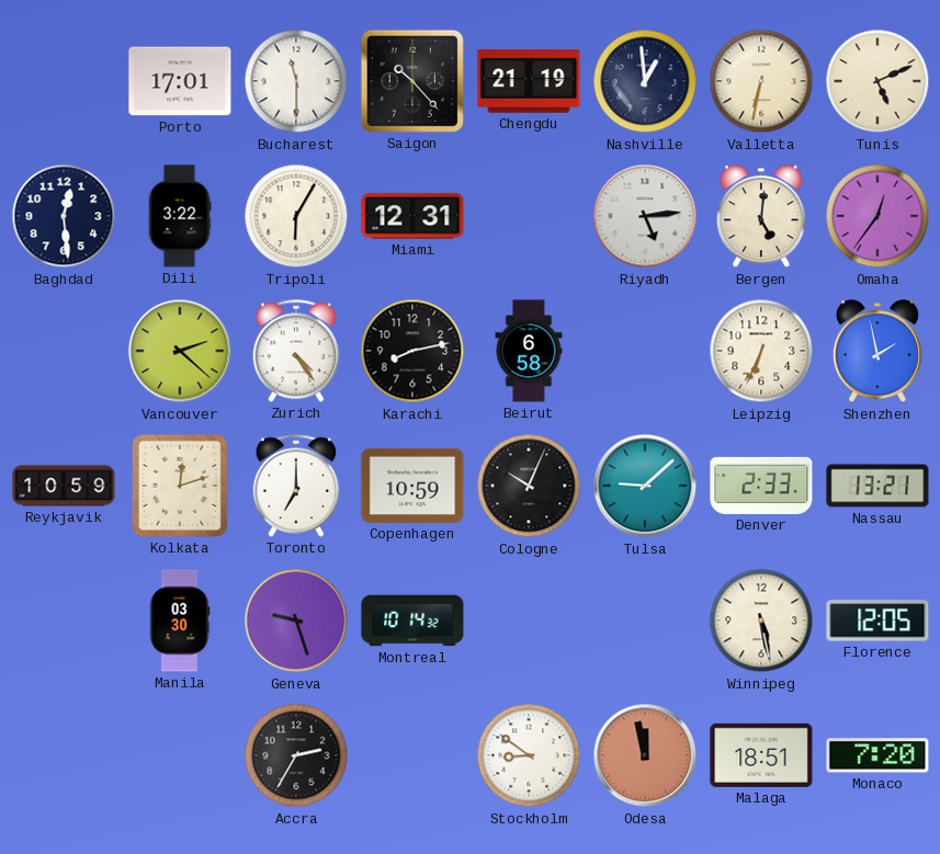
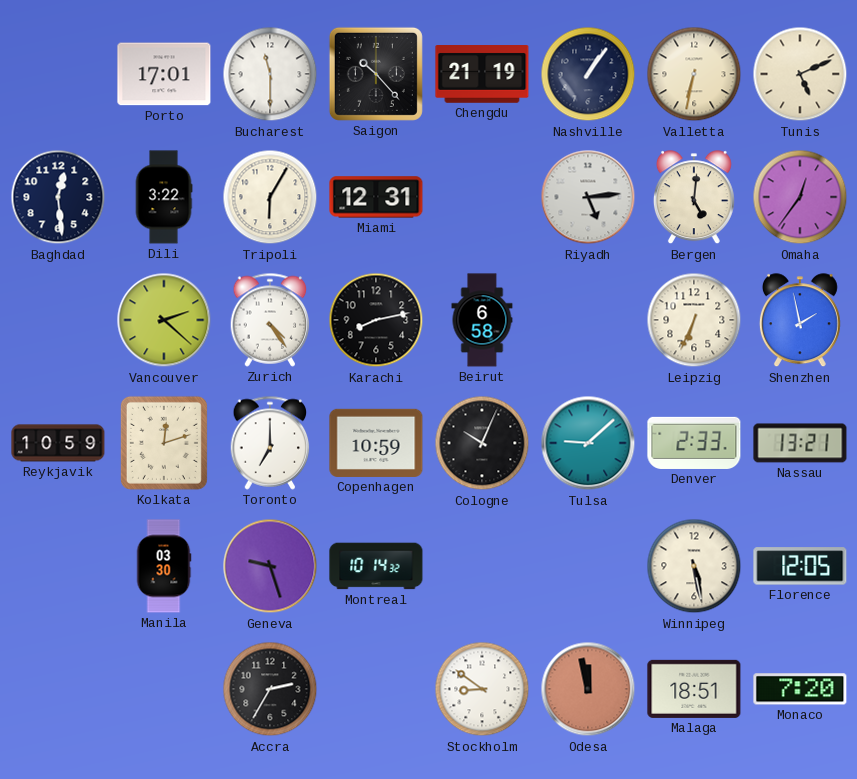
Nashville: 12:59 -> 1:06
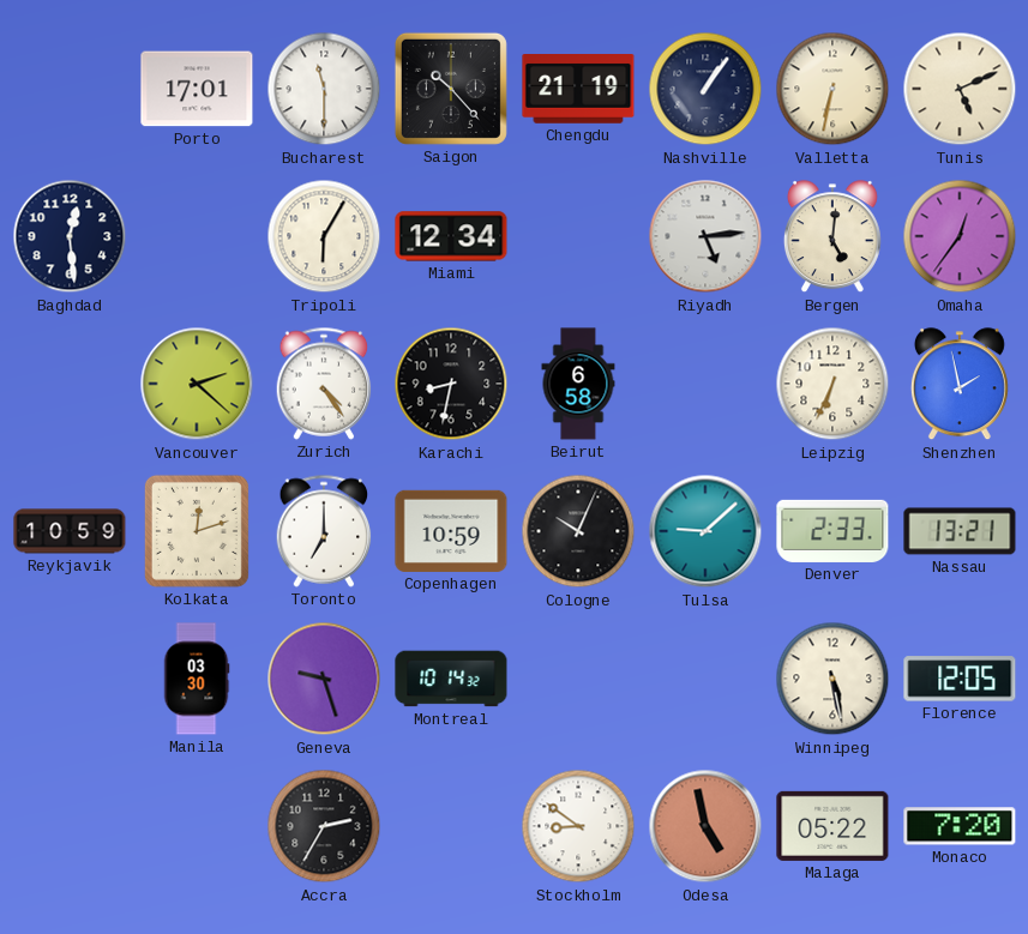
Dili: 3:22 -> none
Miami: 12:31 -> 12:34
Karachi: 8:13 -> 8:32
Odesa: 11:58 -> 4:58
Malaga: 18:51 -> 05:22
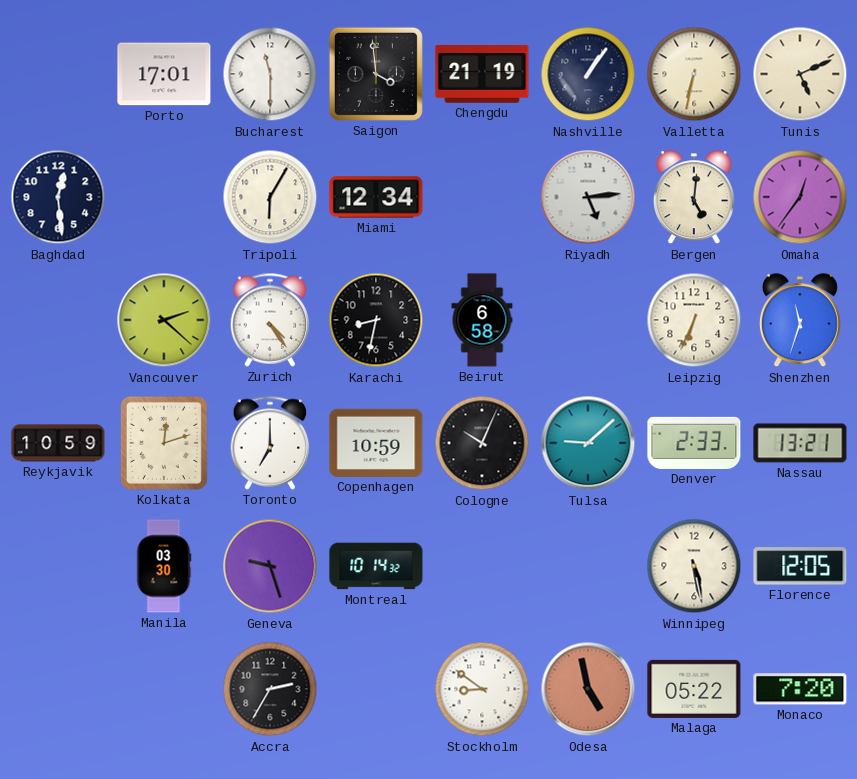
Saigon: 10:23 -> 3:59
Shenzhen: 1:58 -> 11:33
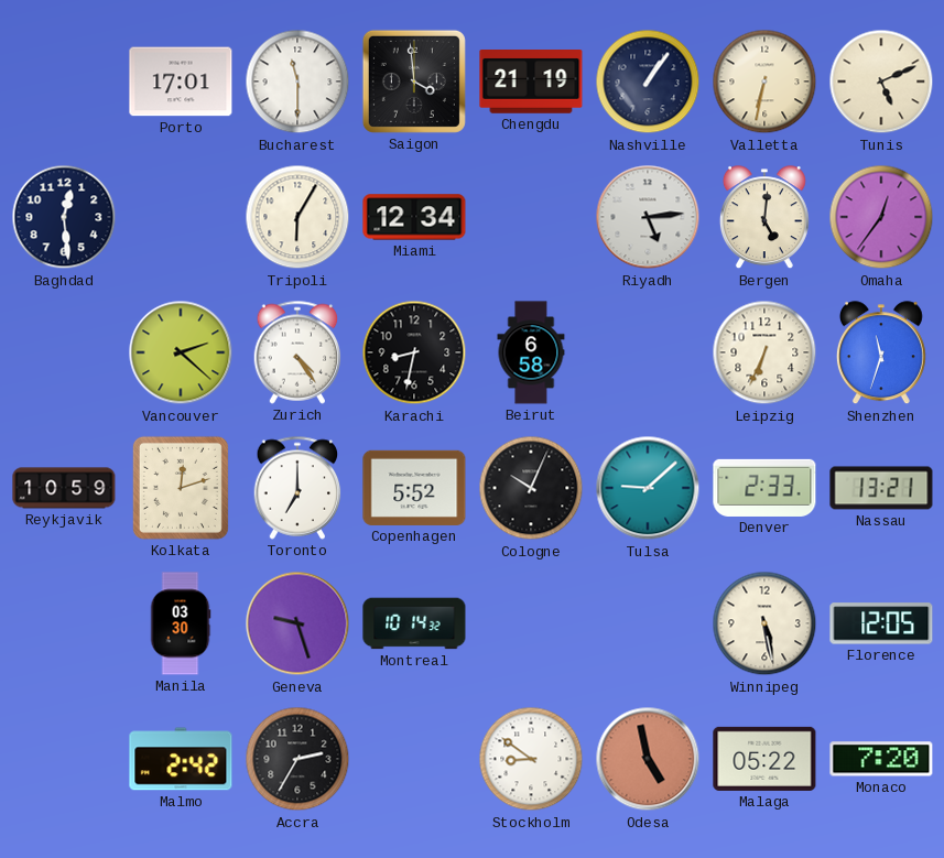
Copenhagen: 10:59 -> 5:52
Malmo: none -> 2:42
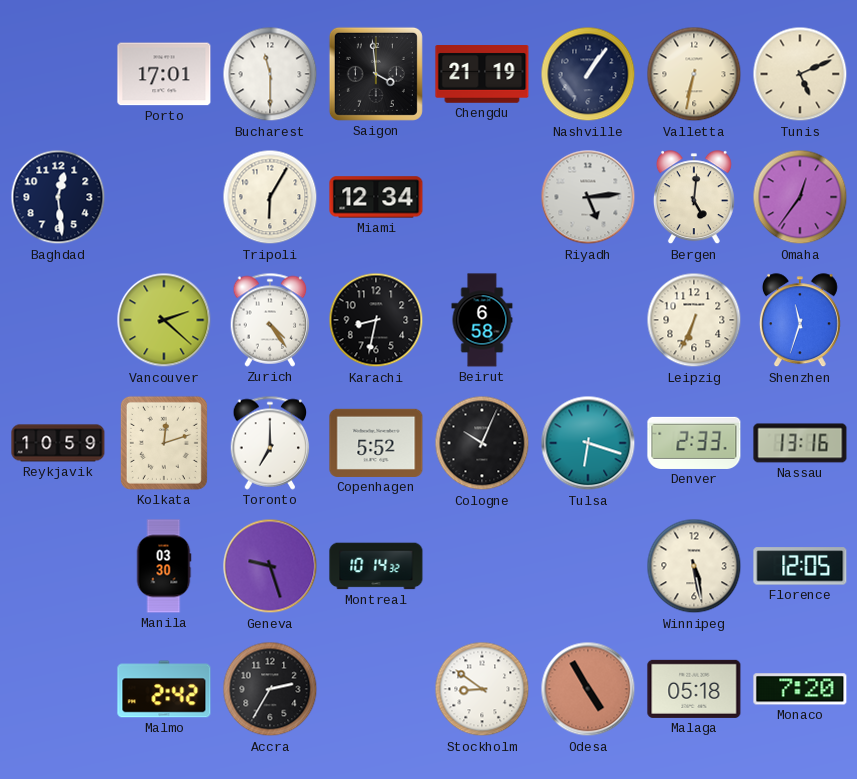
Tulsa: 9:08 -> 6:18
Nassau: 13:21 -> 13:16
Odesa: 4:58 -> 4:55
Malaga: 05:22 -> 05:18
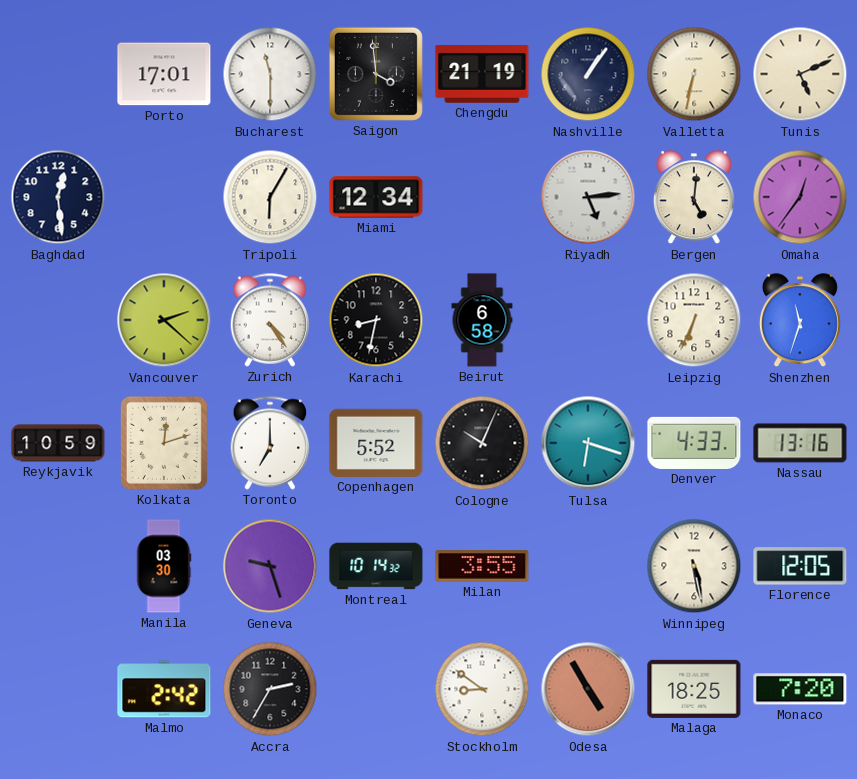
Denver: 2:33 -> 4:33
Milan: none -> 3:55
Malaga: 05:18 -> 18:25
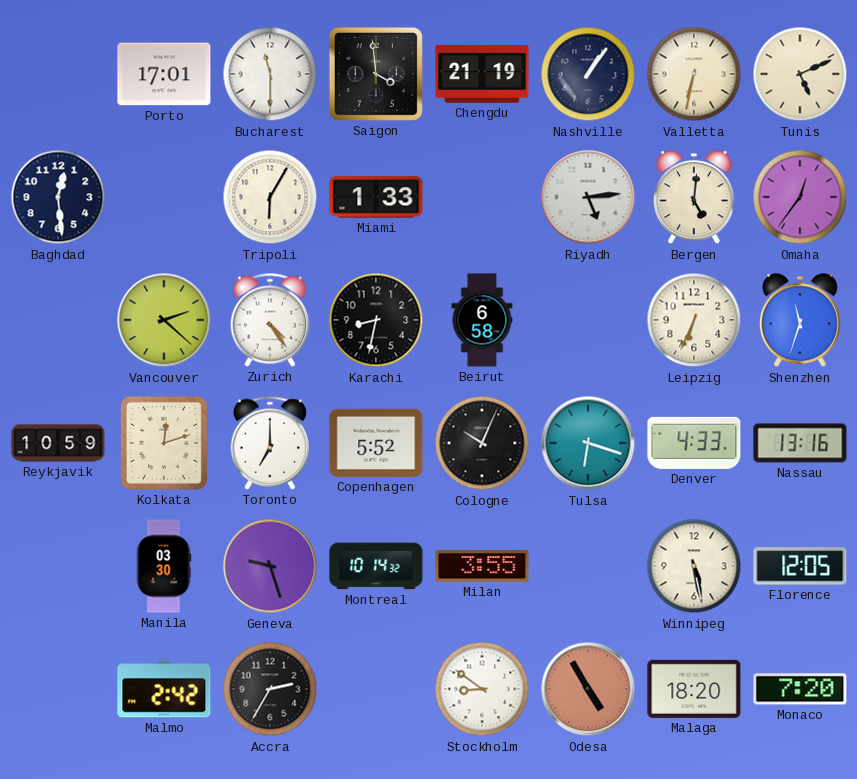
Miami: 12:34 -> 1:33
Malaga: 18:25 -> 18:20
